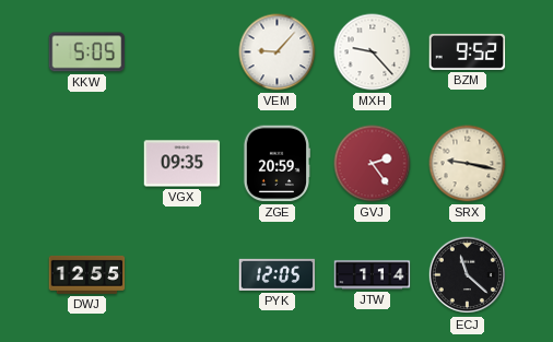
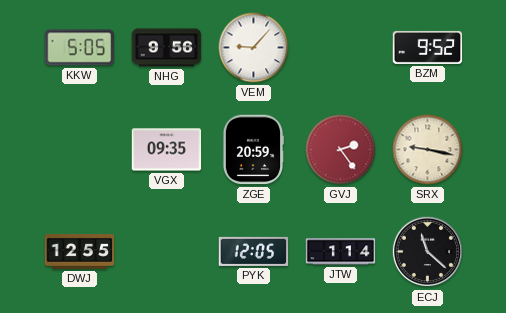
NHG: none -> 9:56
MXH: 9:23 -> none
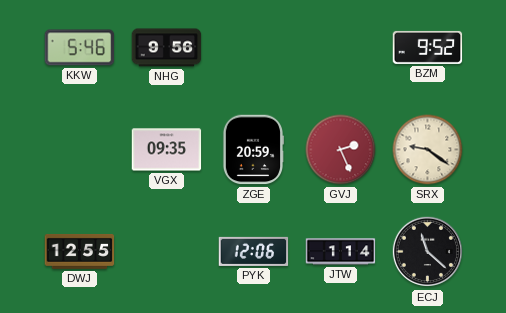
KKW: 5:05 -> 5:46
VEM: 9:07 -> none
GVJ: 2:24 -> 2:26
SRX: 9:17 -> 9:21
PYK: 12:05 -> 12:06
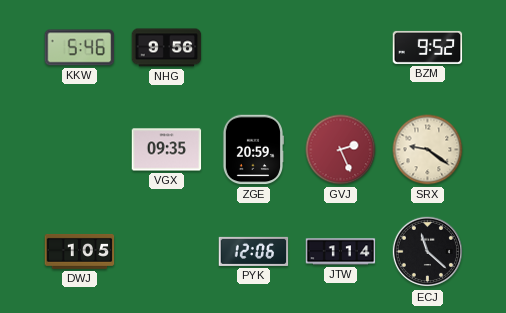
DWJ: 12:55 -> 1:05
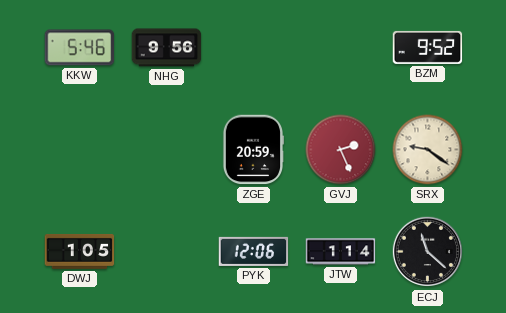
VGX: 09:35 -> none
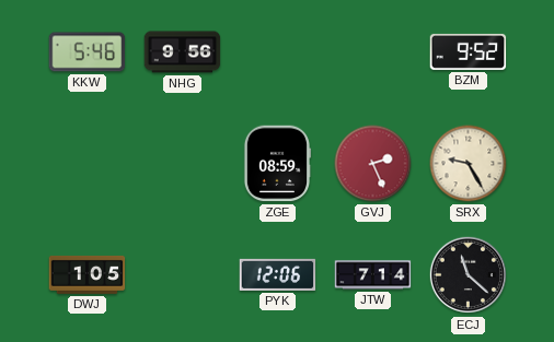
ZGE: 20:59 -> 08:59
SRX: 9:21 -> 9:25
JTW: 1:14 -> 7:14
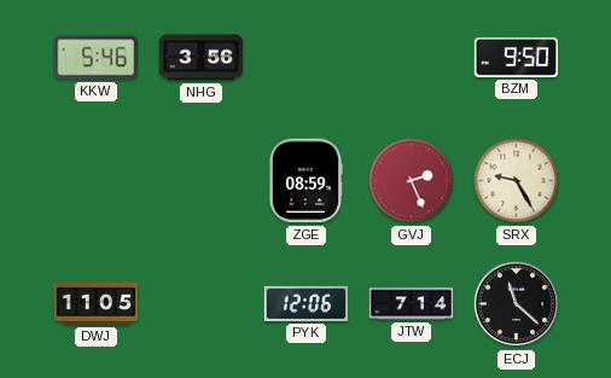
NHG: 9:56 -> 3:56
BZM: 9:52 -> 9:50
DWJ: 1:05 -> 11:05
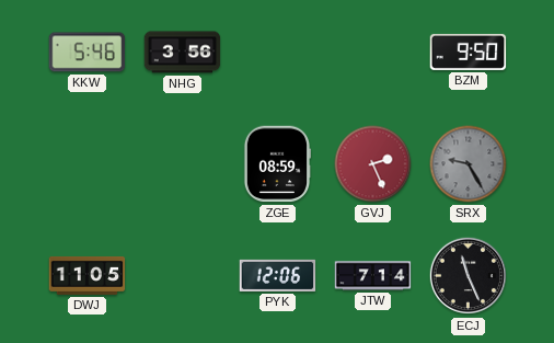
SRX dial: cream -> grey
ECJ: 11:22 -> 11:26
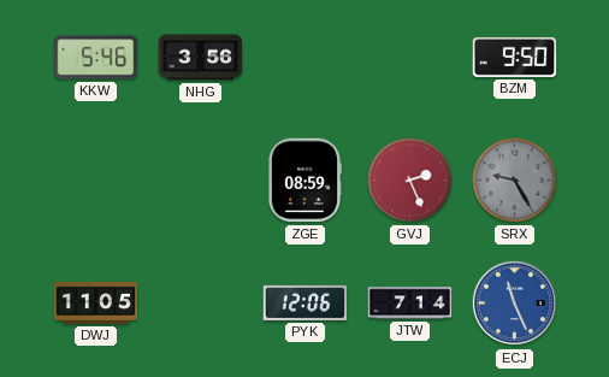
ECJ dial: black -> blue
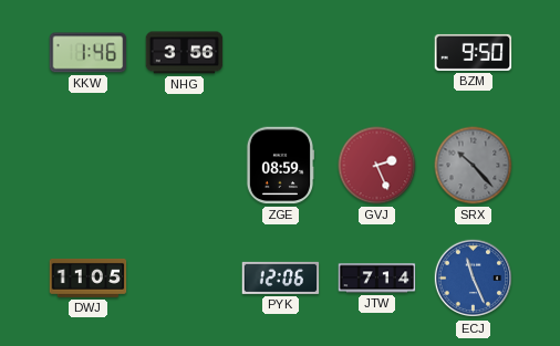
KKW: 5:46 -> 1:46
SRX: 9:25 -> 10:23
